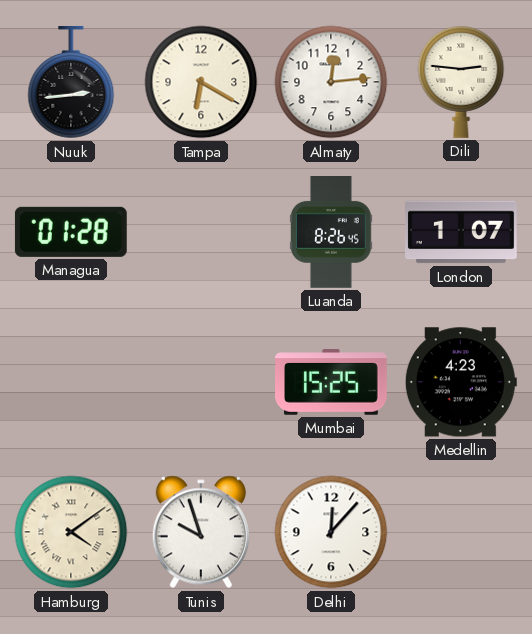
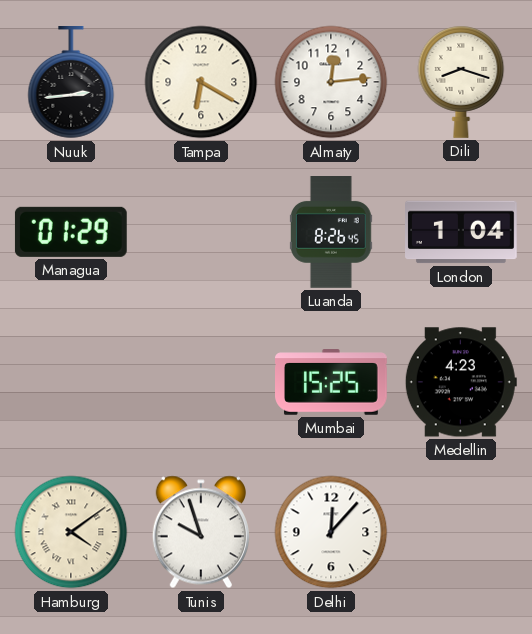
Dili: 2:46 -> 8:18
Managua: 01:28 -> 01:29
London: 1:07 -> 1:04
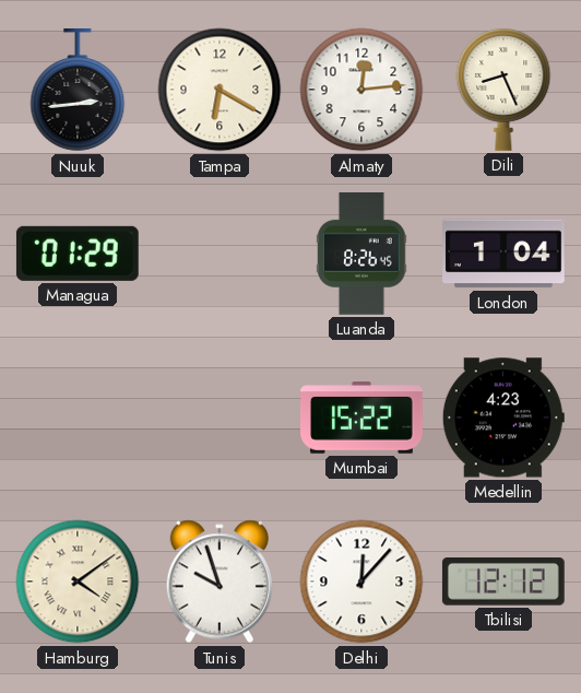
Dili: 8:18 -> 8:26
Mumbai: 15:25 -> 15:22
Tbilisi: none -> 12:12
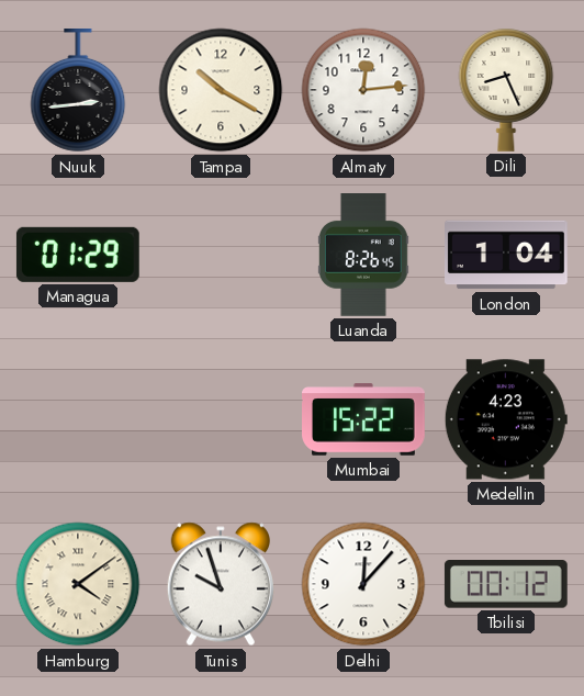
Tampa: 6:20 -> 10:20
Tbilisi: 12:12 -> 00:12
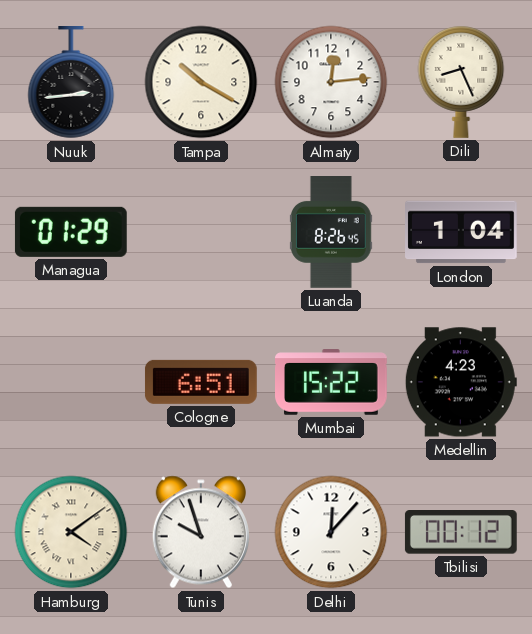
Cologne: none -> 6:51
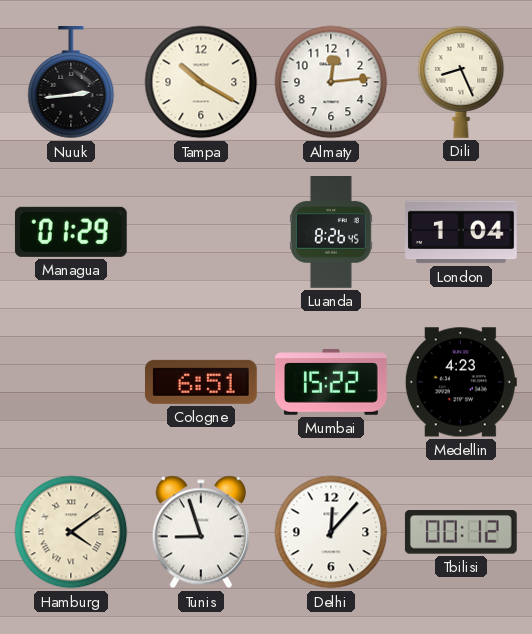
Tunis: 9:57 -> 8:57
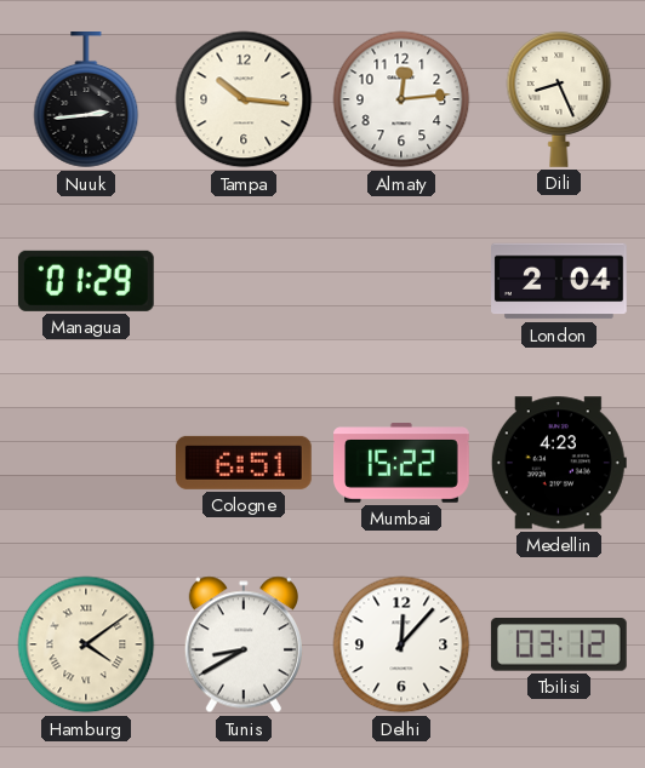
Tampa: 10:20 -> 10:16
Luanda: 8:26 -> none
London: 1:04 -> 2:04
Tunis: 8:57 -> 8:40
Tbilisi: 00:12 -> 03:12
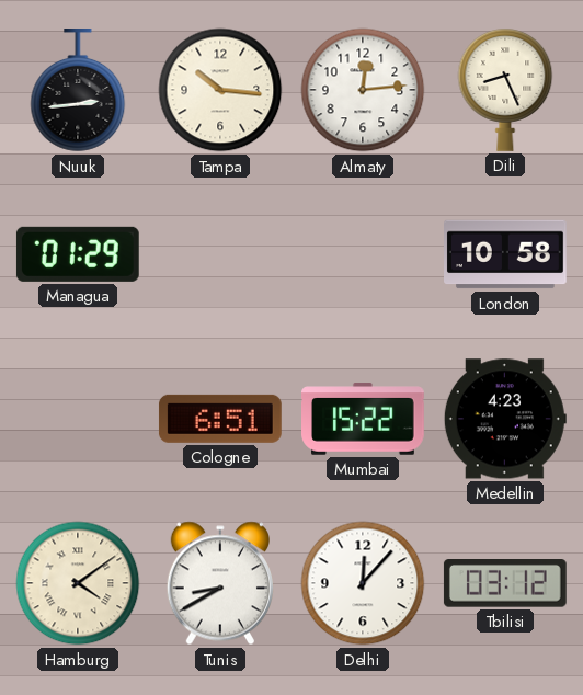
London: 2:04 -> 10:58
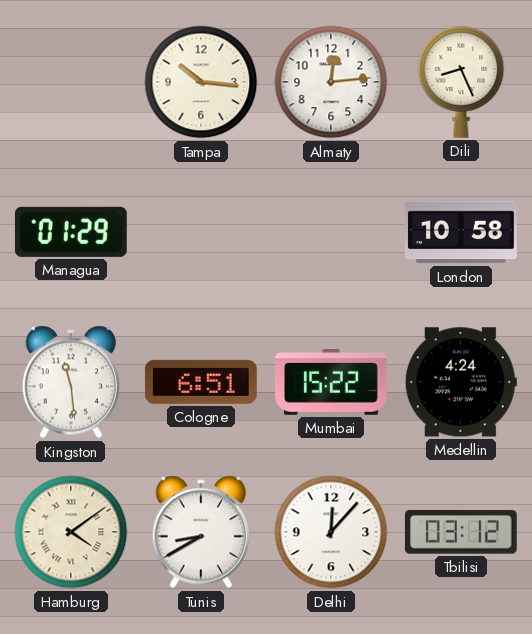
Nuuk: 2:44 -> none
Kingston: none -> 11:29
Medellin: 4:23 -> 4:24
